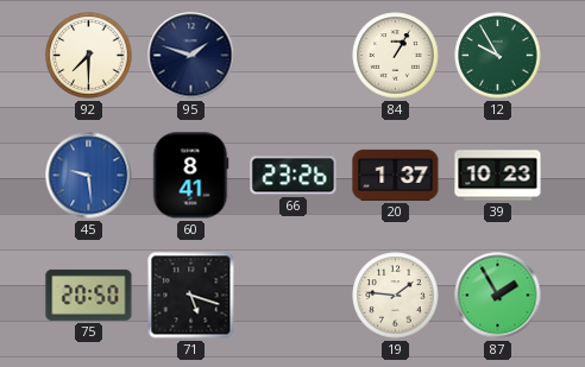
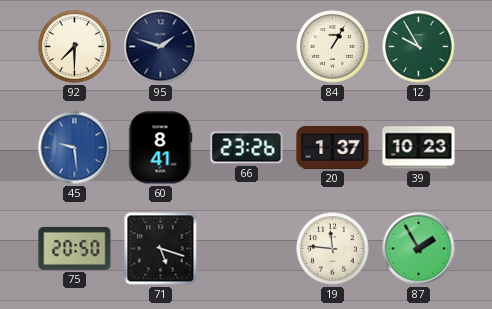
19: 1:46 -> 11:46
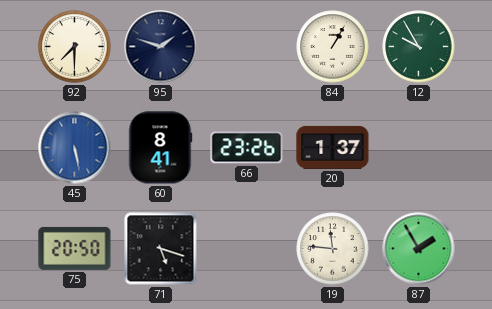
45: 9:29 -> 5:28
39: 10:23 -> none
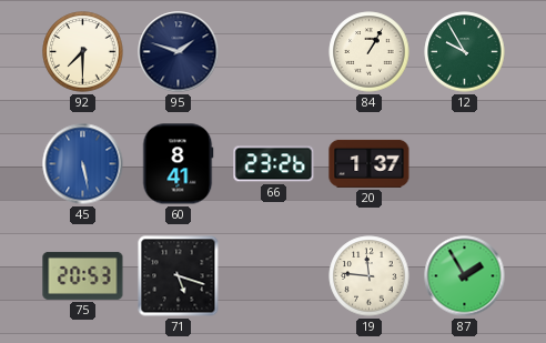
75: 20:50 -> 20:53
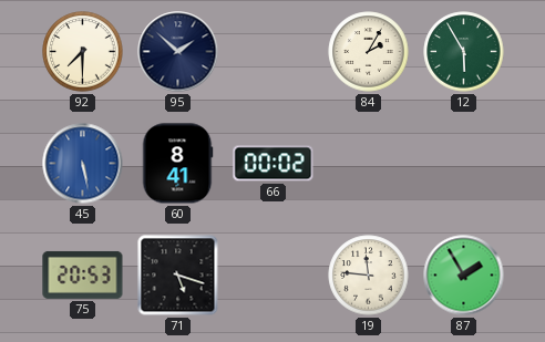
95: 1:48 -> 1:52
84: 1:05 -> 2:05
12: 9:55 -> 5:55
66: 23:26 -> 00:02
20: 1:37 -> none
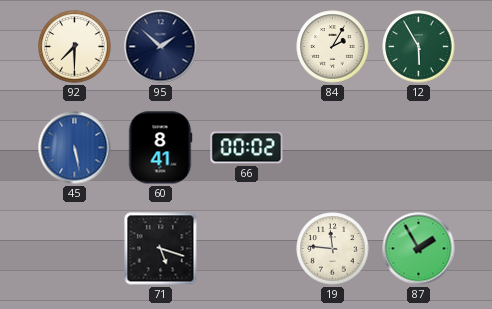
75: 20:53 -> none
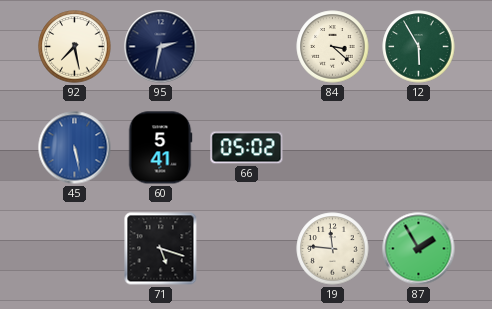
92: 7:30 -> 7:28
95: 1:52 -> 2:32
84: 2:05 -> 3:22
60: 8:41 -> 5:41
66: 00:02 -> 05:02
